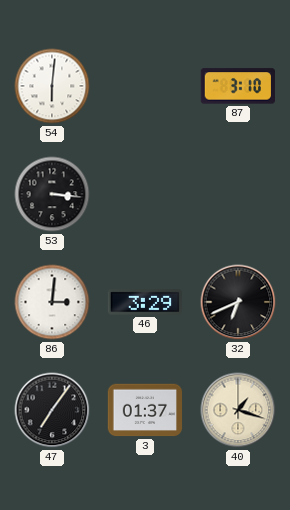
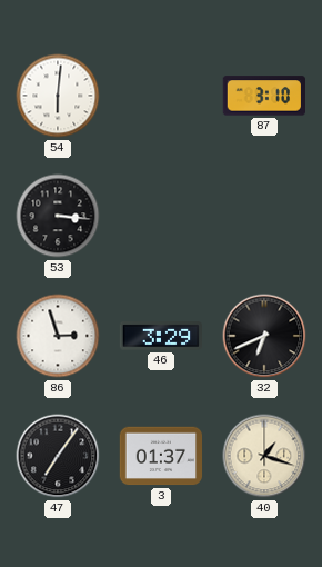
86: 3:01 -> 2:57
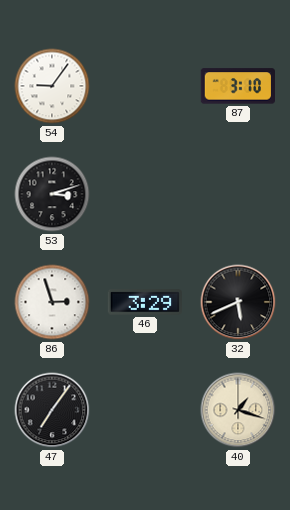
54: 6:01 -> 9:06
53: 3:16 -> 3:12
32: 6:41 -> 5:41
3: 01:37 -> none
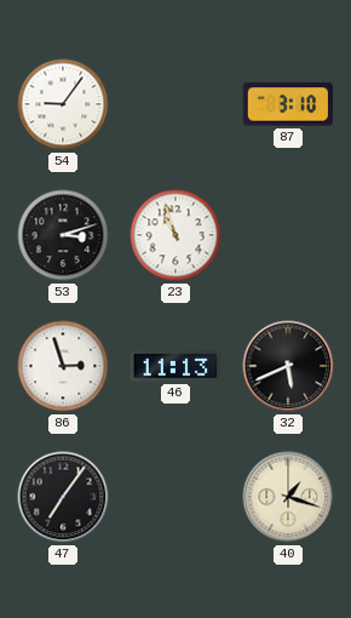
23: none -> 10:57
46: 3:29 -> 11:13
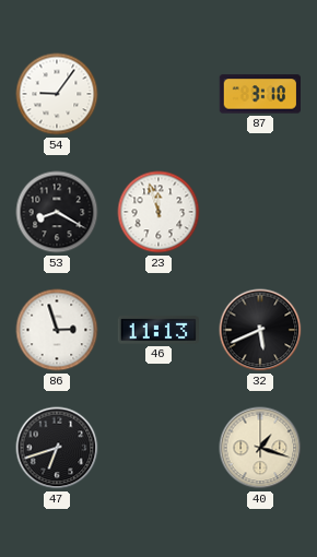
53: 3:12 -> 8:20
23: 10:57 -> 11:57
47: 7:06 -> 6:42
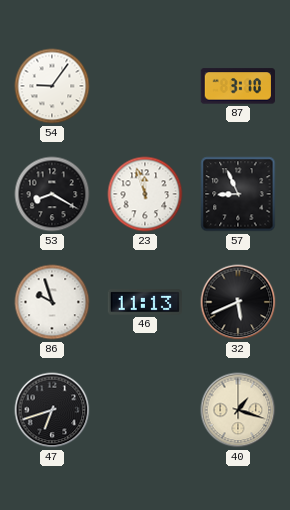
57: none -> 8:56
86: 2:57 -> 9:57
